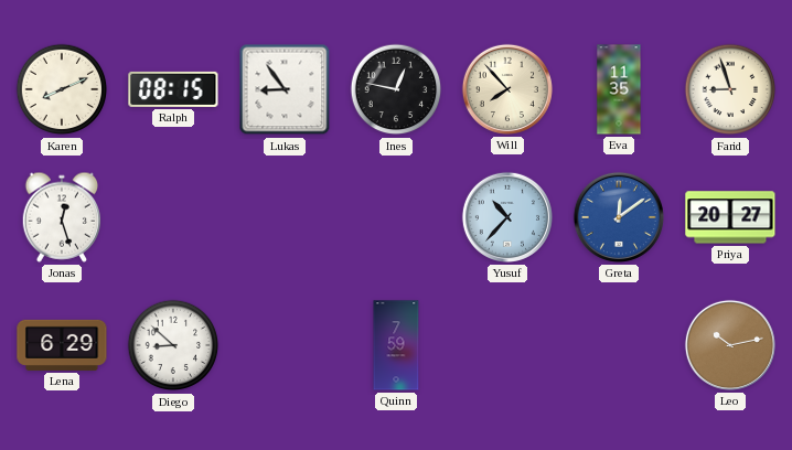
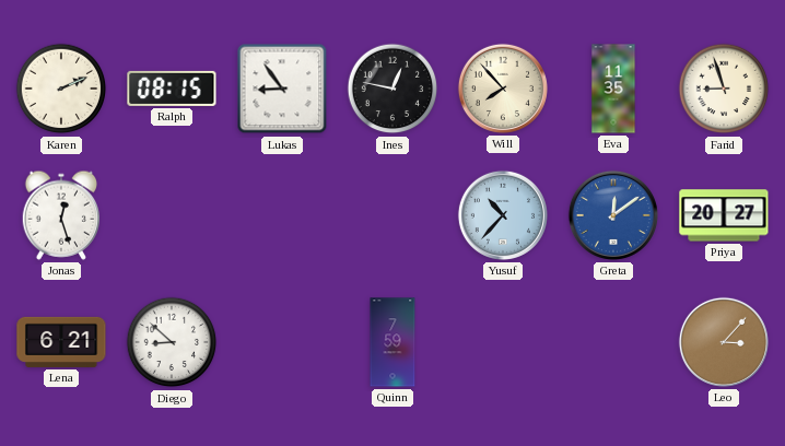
Karen: 8:11 -> 2:11
Lena: 6:29 -> 6:21
Leo: 10:13 -> 3:07
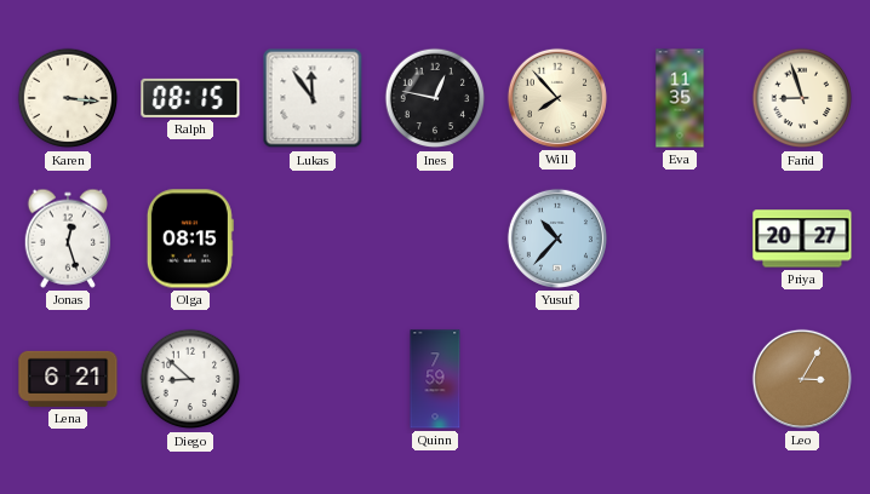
Karen: 2:11 -> 3:16
Lukas: 8:54 -> 11:54
Olga: none -> 08:15
Greta: 12:09 -> none
Leo: 3:07 -> 3:05
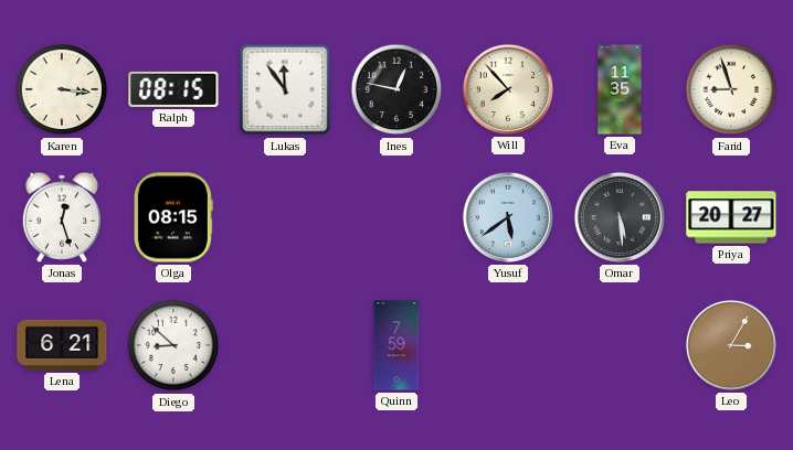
Yusuf: 10:37 -> 5:39
Omar: none -> 5:29
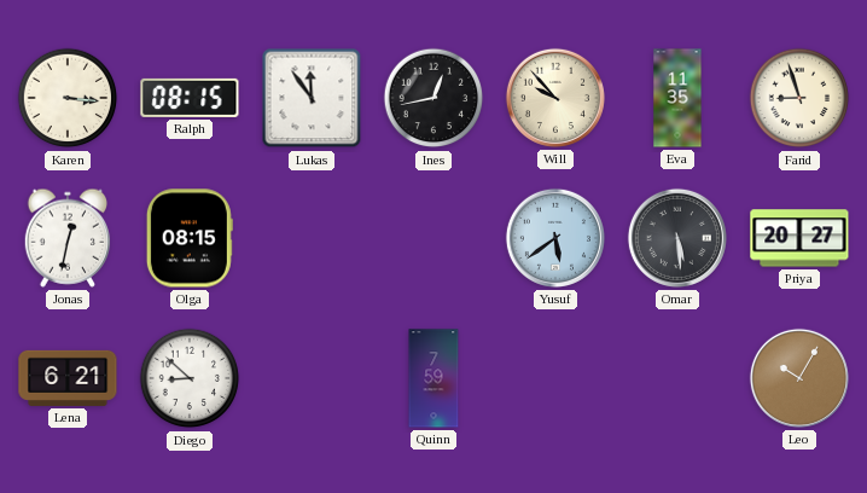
Ines: 12:47 -> 12:43
Will: 7:53 -> 9:53
Jonas: 12:27 -> 12:32
Leo: 3:05 -> 10:05
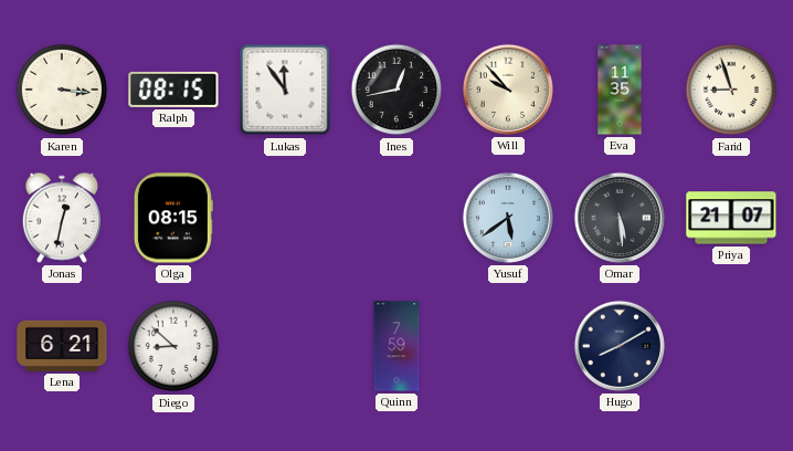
Priya: 20:27 -> 21:07
Hugo: none -> 8:10
Leo: 10:05 -> none
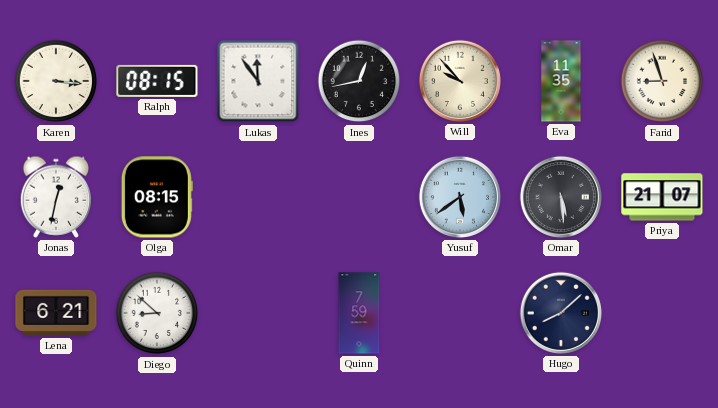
Hugo: 8:10 -> 8:08
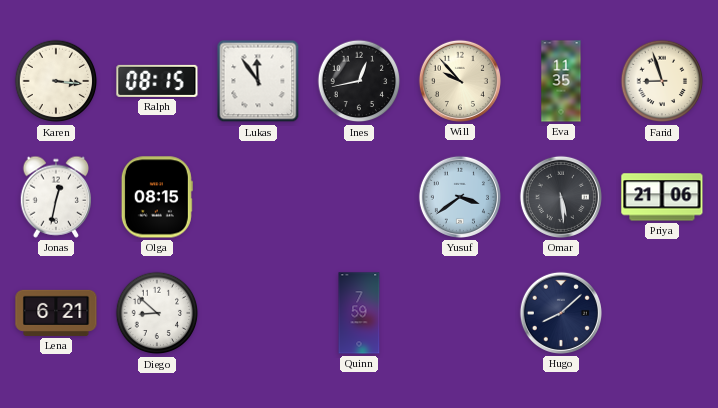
Yusuf: 5:39 -> 3:39
Priya: 21:07 -> 21:06
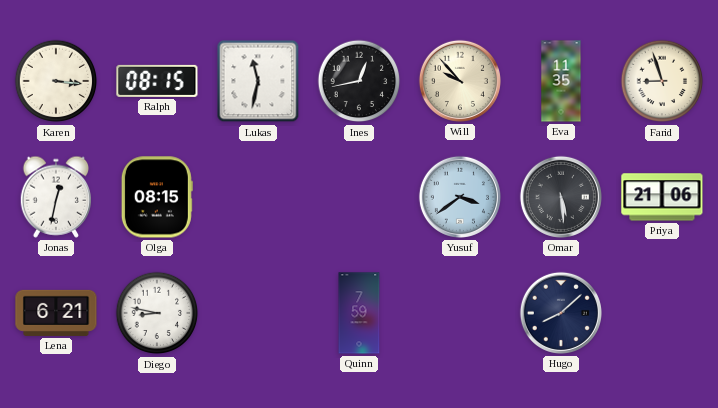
Lukas: 11:54 -> 11:32
Diego: 8:52 -> 8:47
